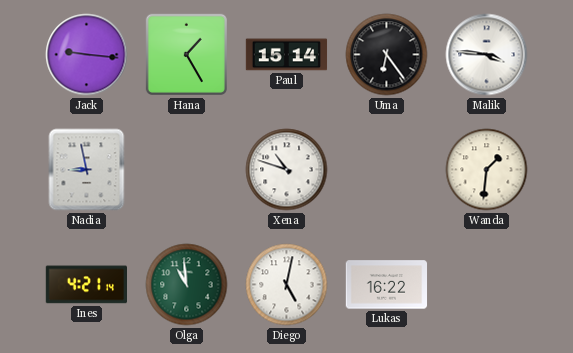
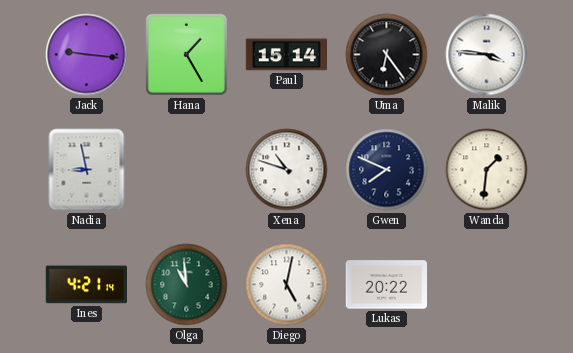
Gwen: none -> 7:49
Lukas: 16:22 -> 20:22
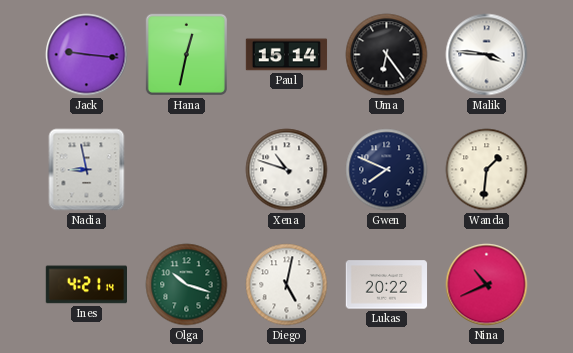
Hana: 1:25 -> 12:32
Olga: 10:59 -> 10:18
Nina: none -> 10:41
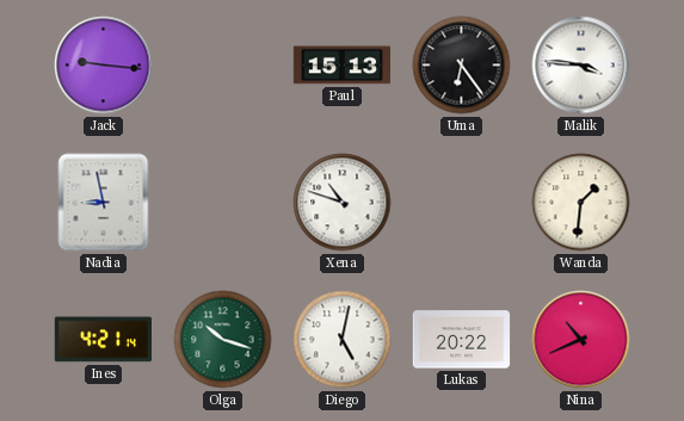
Hana: 12:32 -> none
Paul: 15:14 -> 15:13
Gwen: 7:49 -> none
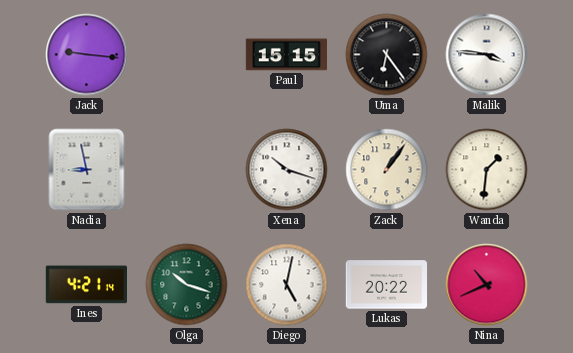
Paul: 15:13 -> 15:15
Xena: 10:48 -> 10:18
Zack: none -> 1:06
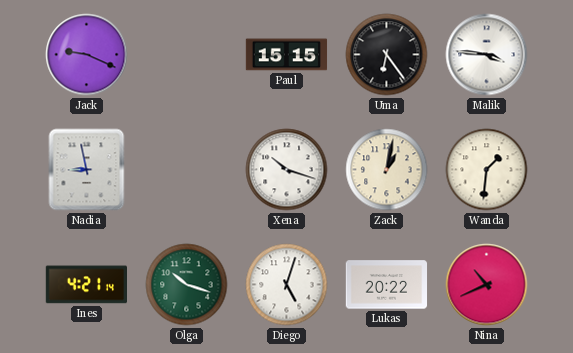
Jack: 9:16 -> 9:19
Zack: 1:06 -> 1:02
Diego: 5:02 -> 5:03
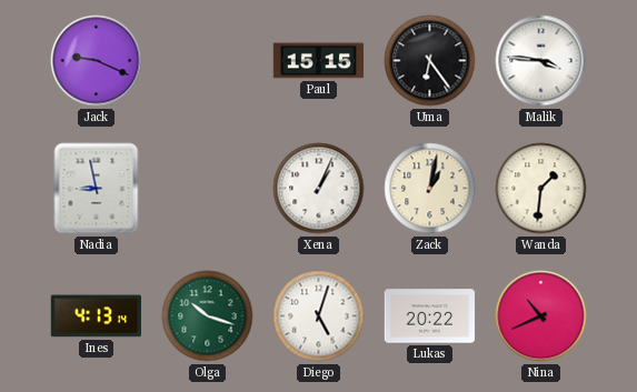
Xena: 10:18 -> 1:04
Ines: 4:21 -> 4:13
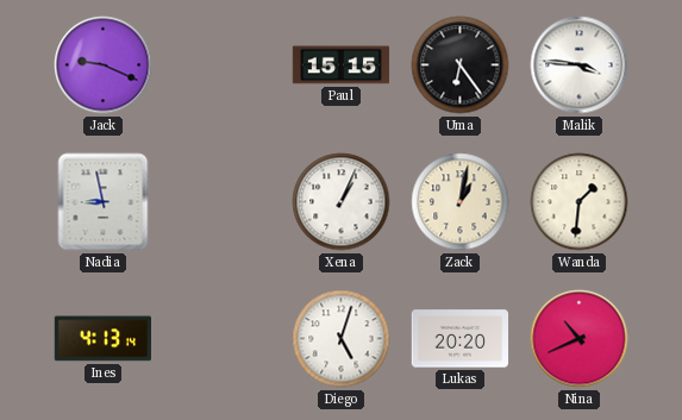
Olga: 10:18 -> none
Lukas: 20:22 -> 20:20
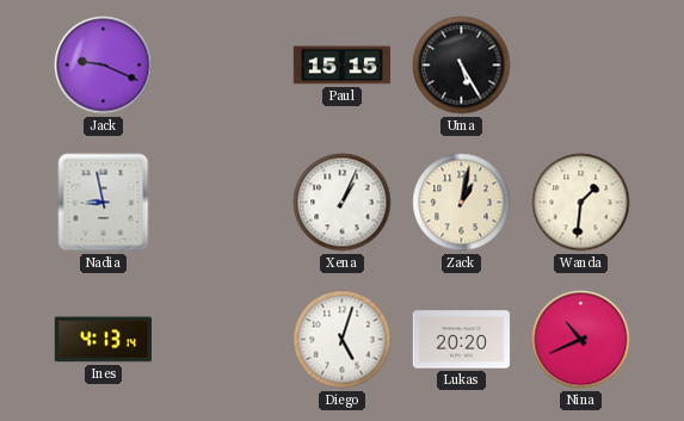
Uma: 6:24 -> 5:25
Malik: 3:46 -> none
